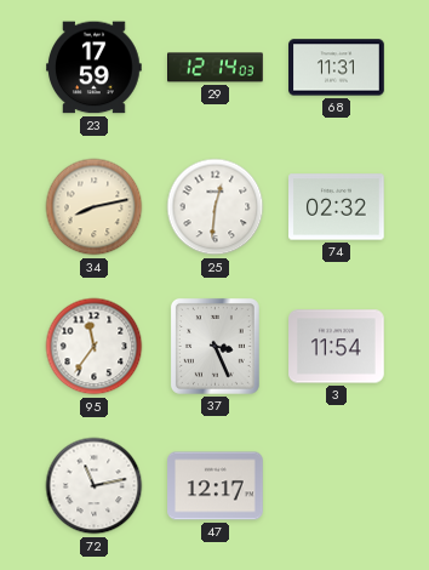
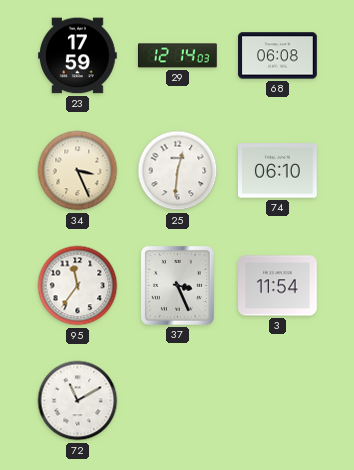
68: 11:31 -> 06:08
34: 8:13 -> 3:26
74: 02:32 -> 06:10
72: 11:13 -> 11:10
47: 12:17 -> none
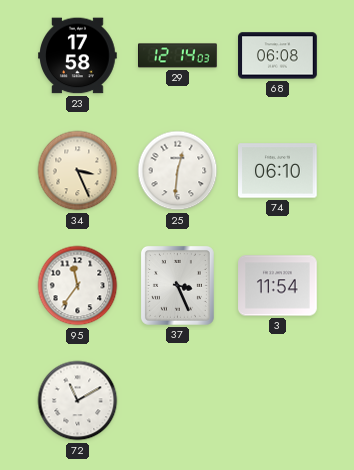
23: 17:59 -> 17:58
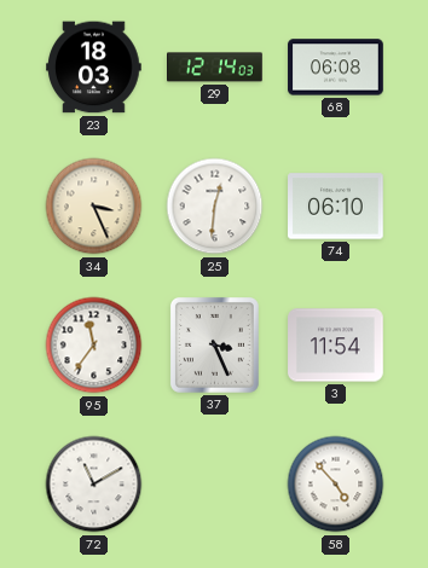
23: 17:58 -> 18:03
58: none -> 4:53
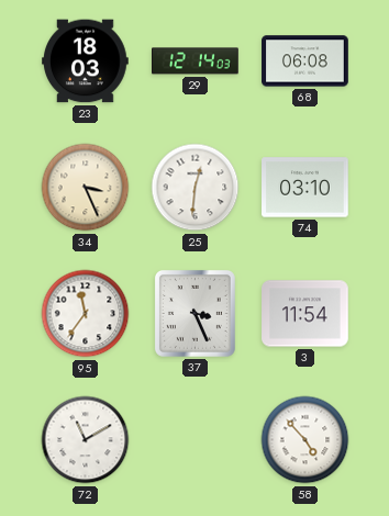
74: 06:10 -> 03:10
